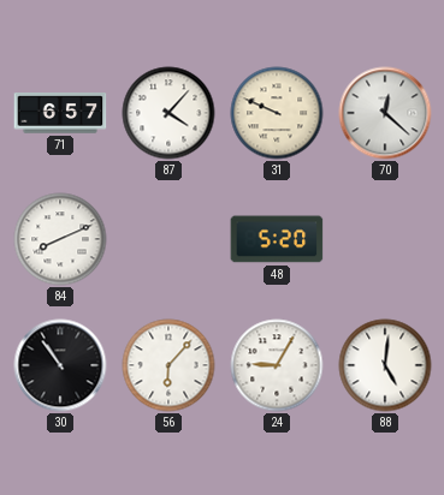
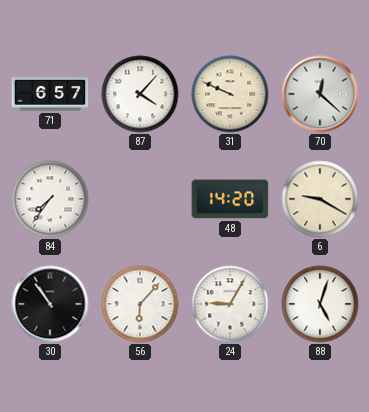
84: 8:11 -> 7:36
48: 5:20 -> 14:20
6: none -> 9:20
88: 5:01 -> 5:03
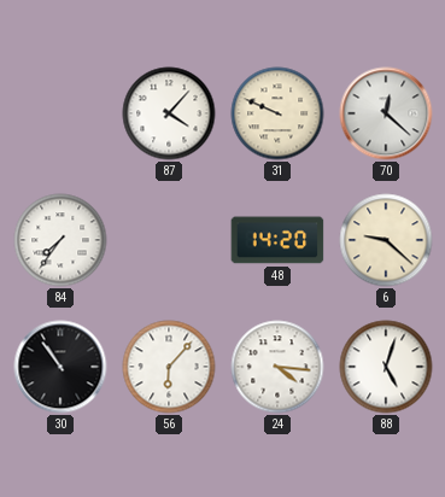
71: 6:57 -> none
6: 9:20 -> 9:22
24: 9:05 -> 4:16
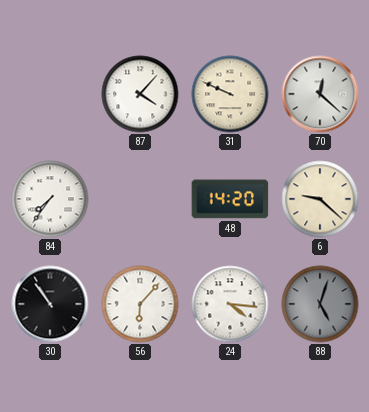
88 dial: white -> grey
